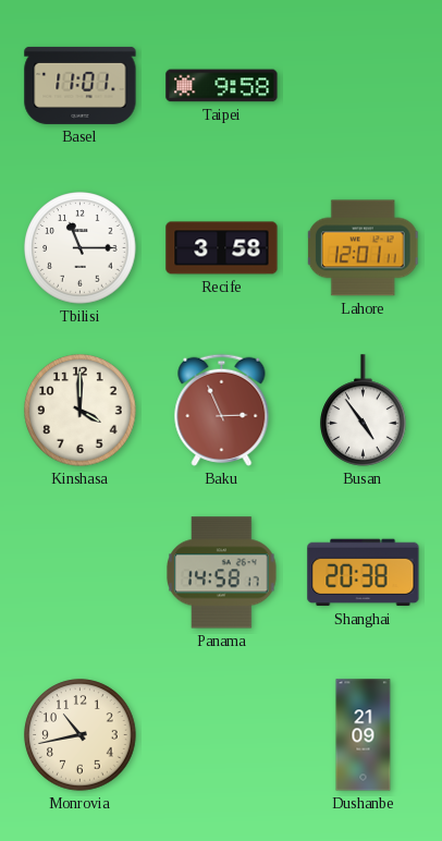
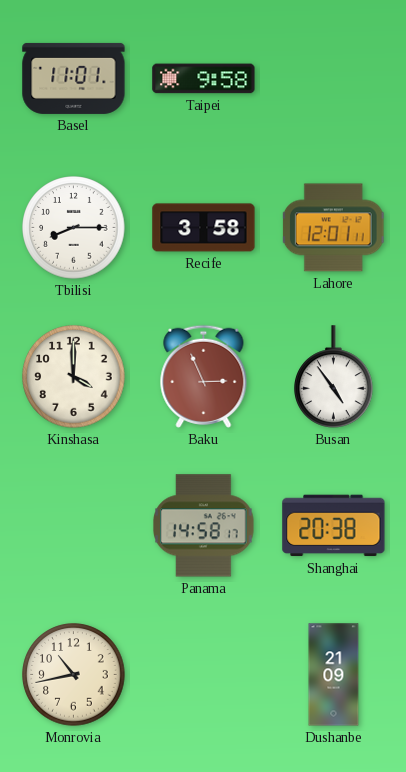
Tbilisi: 11:15 -> 8:15
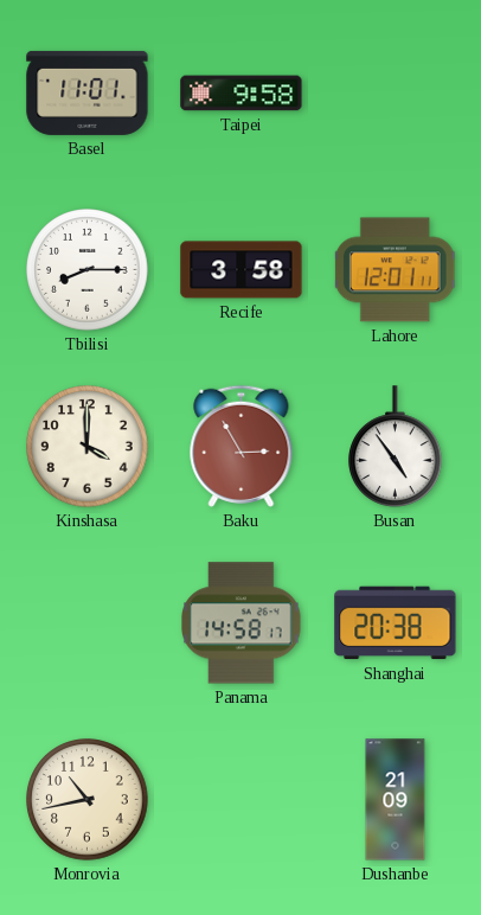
Baku: 2:56 -> 2:55
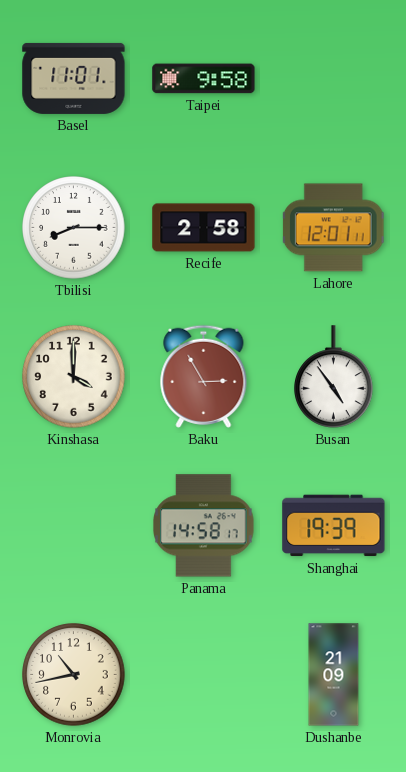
Recife: 3:58 -> 2:58
Shanghai: 20:38 -> 19:39
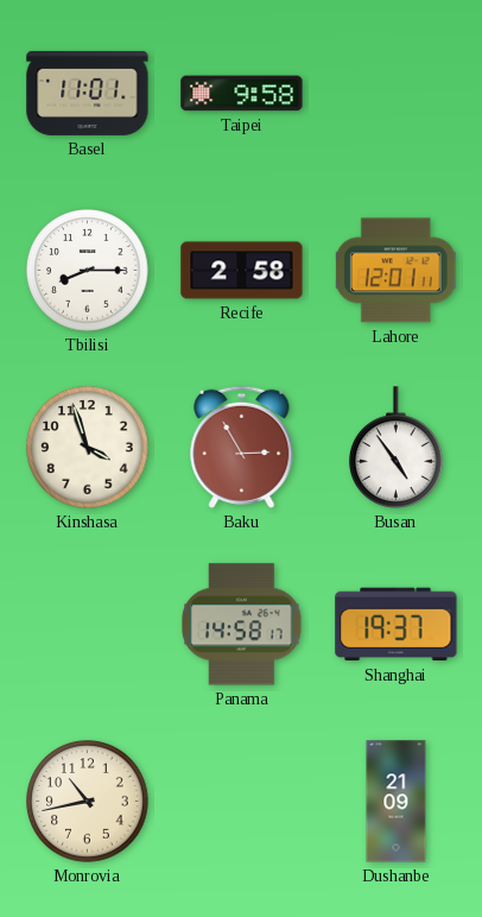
Kinshasa: 4:00 -> 3:57
Shanghai: 19:39 -> 19:37
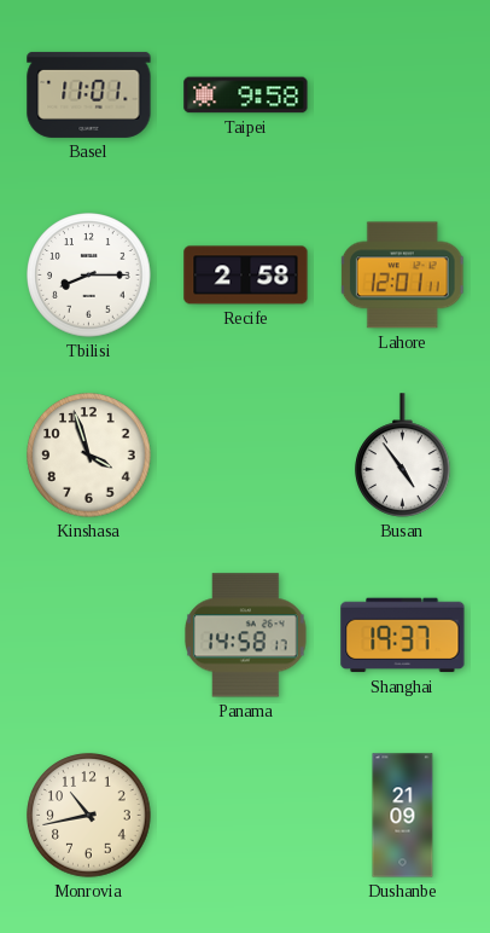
Baku: 2:55 -> none
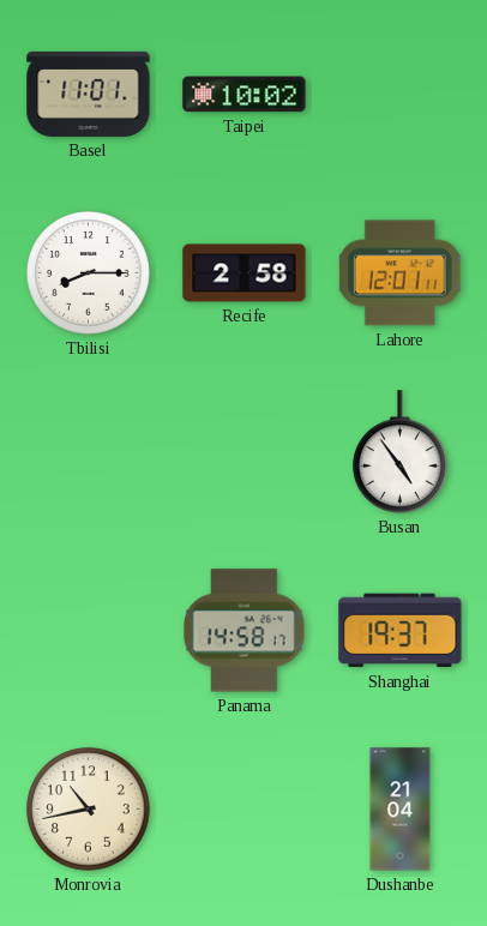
Taipei: 9:58 -> 10:02
Kinshasa: 3:57 -> none
Dushanbe: 21:09 -> 21:04
